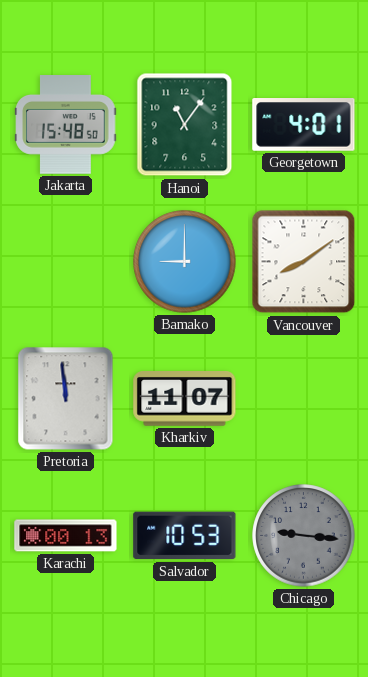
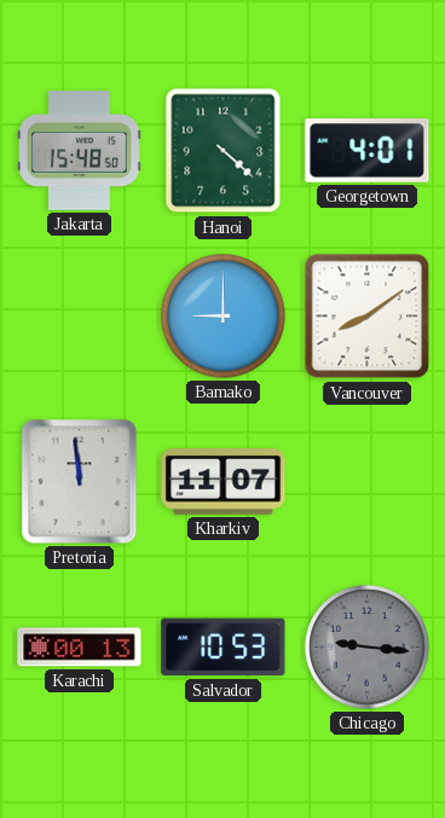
Hanoi: 11:06 -> 4:22
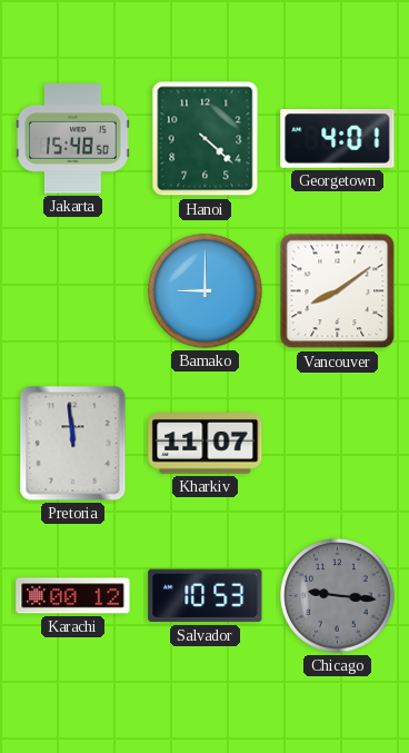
Karachi: 00:13 -> 00:12
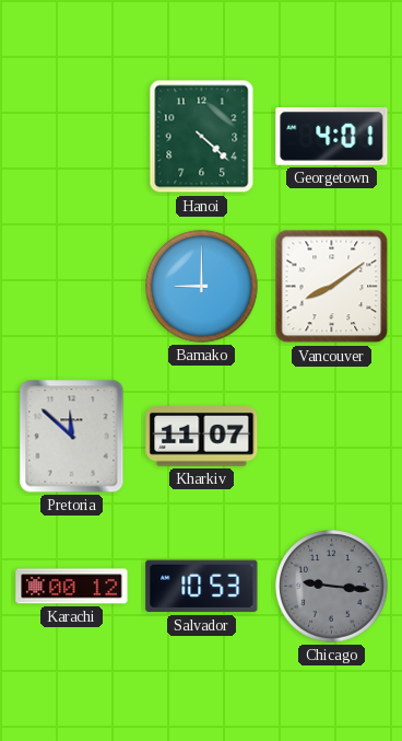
Jakarta: 15:48 -> none
Pretoria: 11:59 -> 11:52
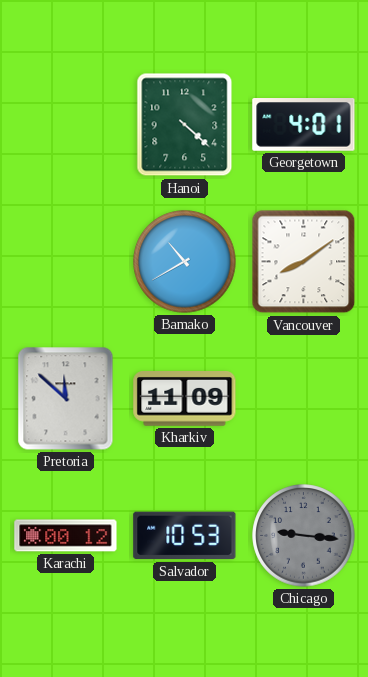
Bamako: 9:00 -> 10:40
Kharkiv: 11:07 -> 11:09
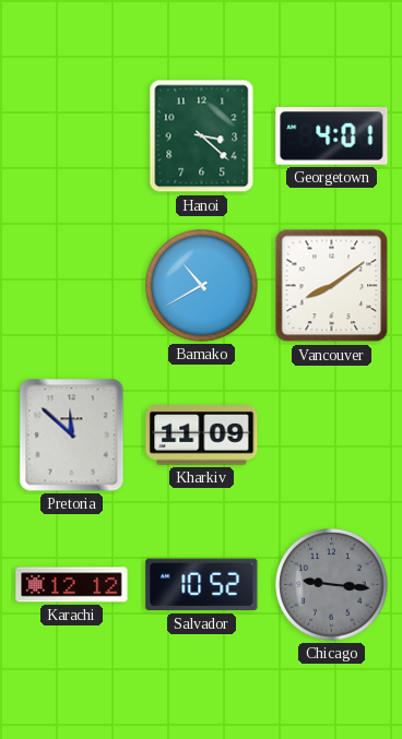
Hanoi: 4:22 -> 3:22
Karachi: 00:12 -> 12:12
Salvador: 10:53 -> 10:52
